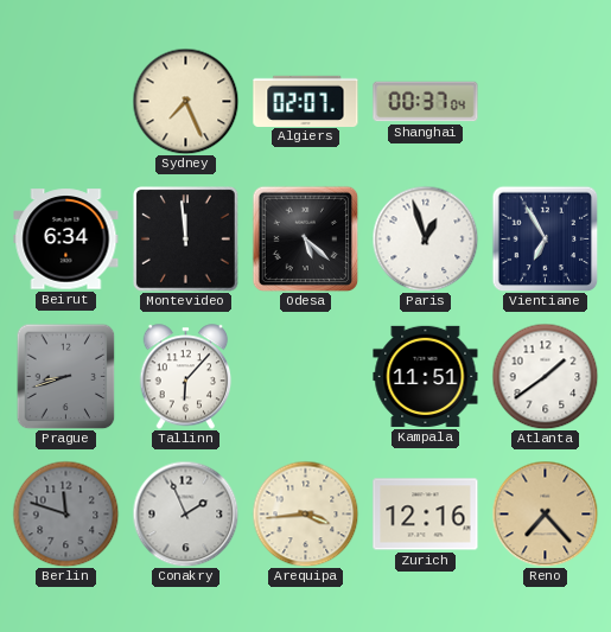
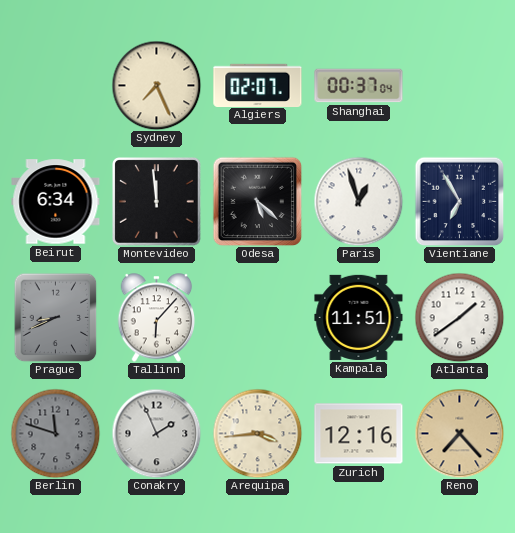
Prague: 8:42 -> 8:41
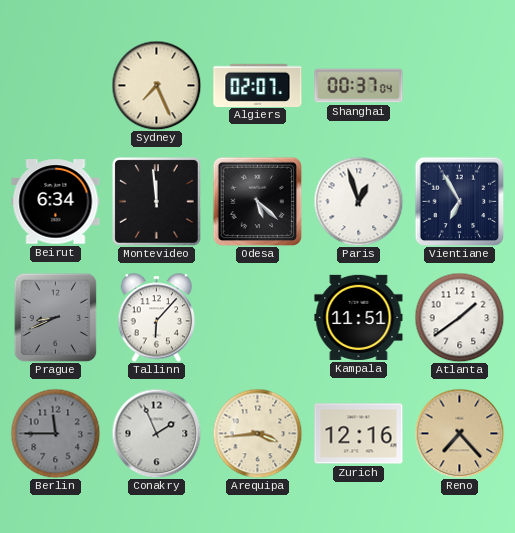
Berlin: 11:48 -> 11:45
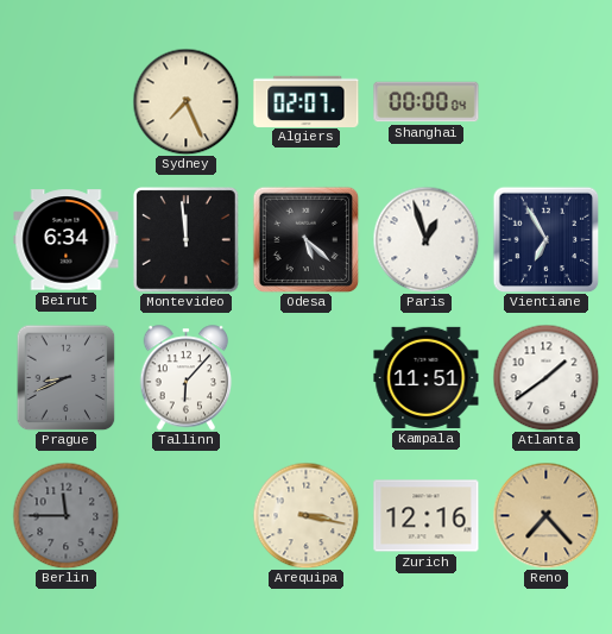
Shanghai: 00:37 -> 00:00
Conakry: 1:56 -> none
Arequipa: 3:44 -> 3:17
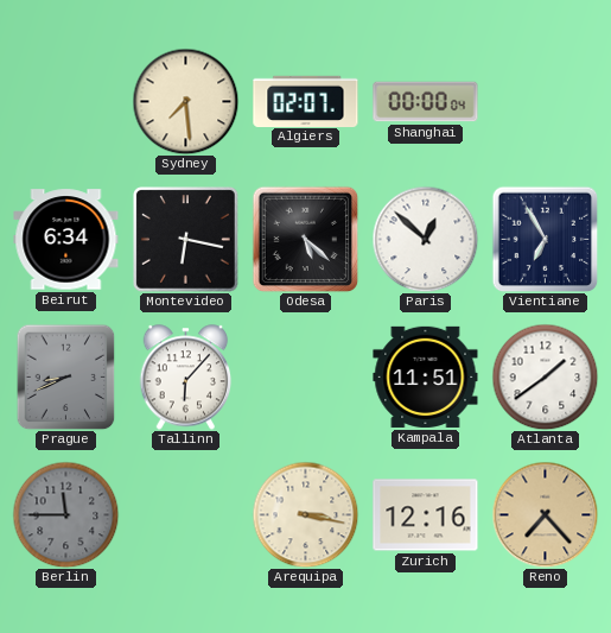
Sydney: 7:26 -> 7:29
Montevideo: 11:59 -> 6:17
Paris: 12:57 -> 12:52
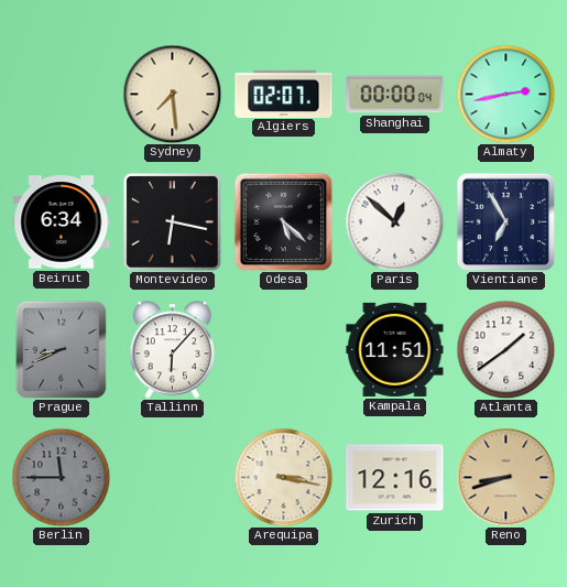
Almaty: none -> 2:43
Reno: 7:23 -> 8:42
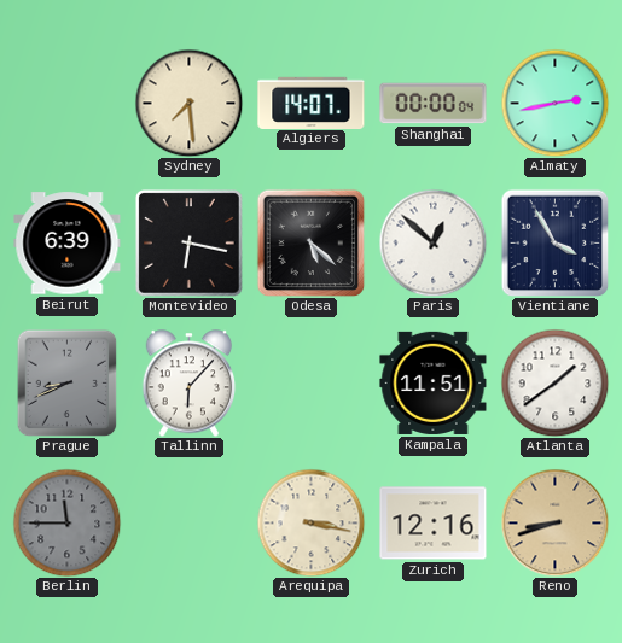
Algiers: 02:07 -> 14:07
Beirut: 6:34 -> 6:39
Vientiane: 6:55 -> 3:55
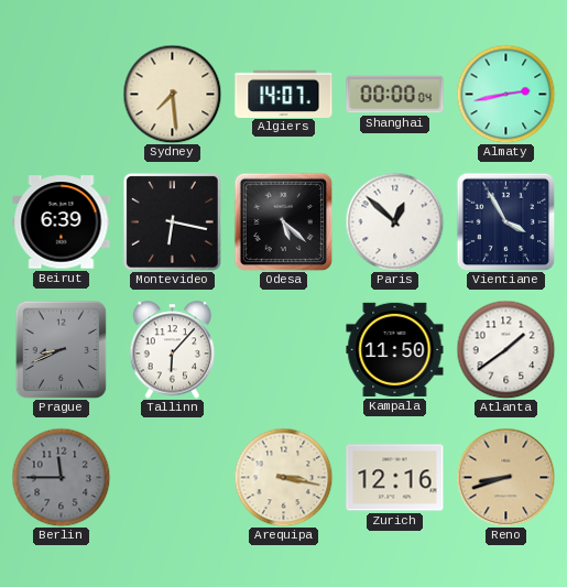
Kampala: 11:51 -> 11:50
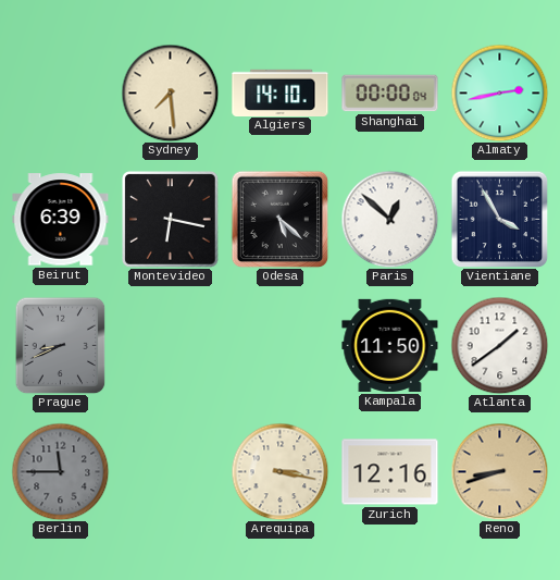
Algiers: 14:07 -> 14:10
Tallinn: 6:07 -> none
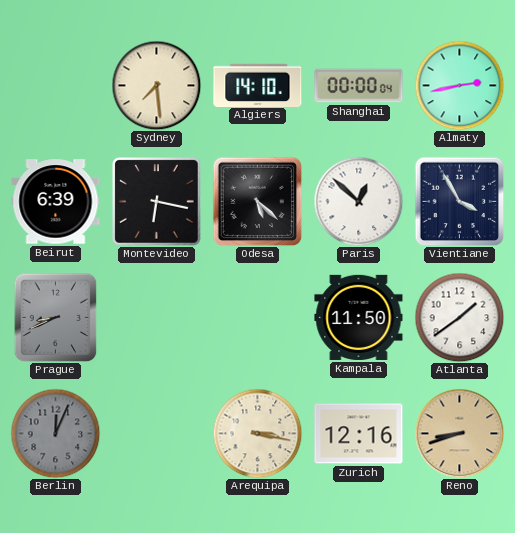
Berlin: 11:45 -> 12:04
